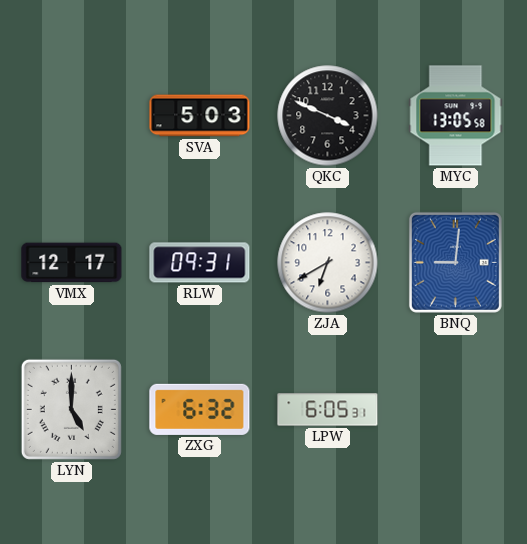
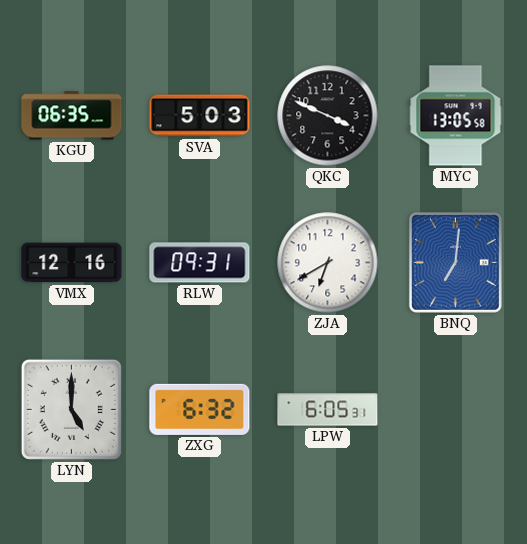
KGU: none -> 06:35
VMX: 12:17 -> 12:16
BNQ: 9:01 -> 7:01
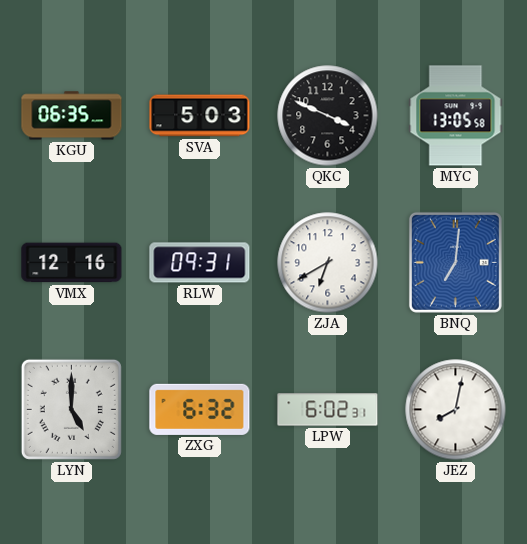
LPW: 6:05 -> 6:02
JEZ: none -> 8:02
